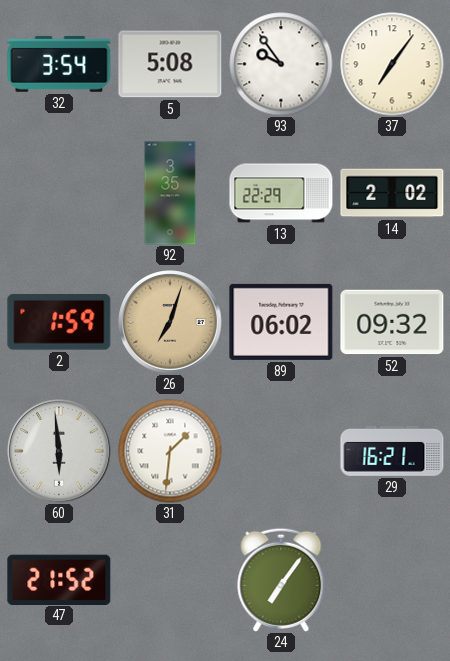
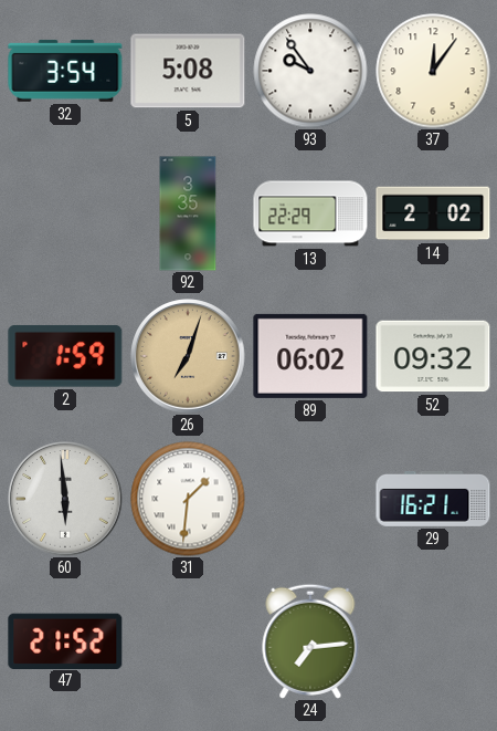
37: 7:06 -> 12:06
24: 7:06 -> 7:14
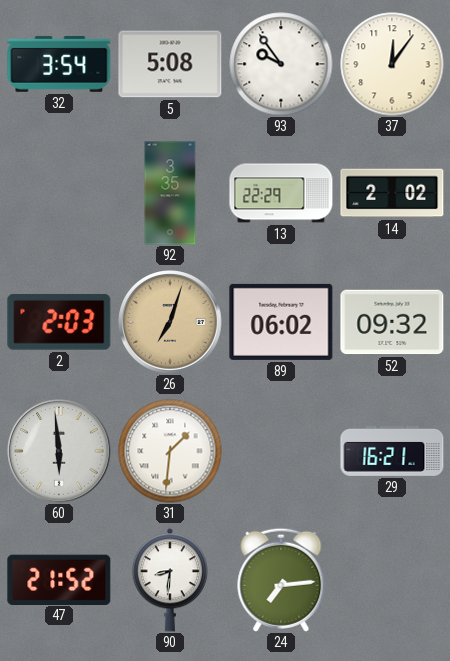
2: 1:59 -> 2:03
90: none -> 8:31
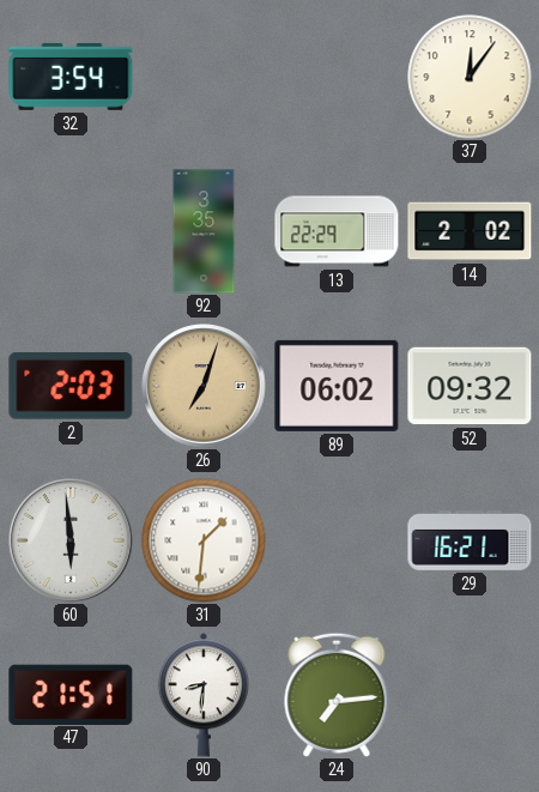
5: 5:08 -> none
93: 9:54 -> none
47: 21:52 -> 21:51
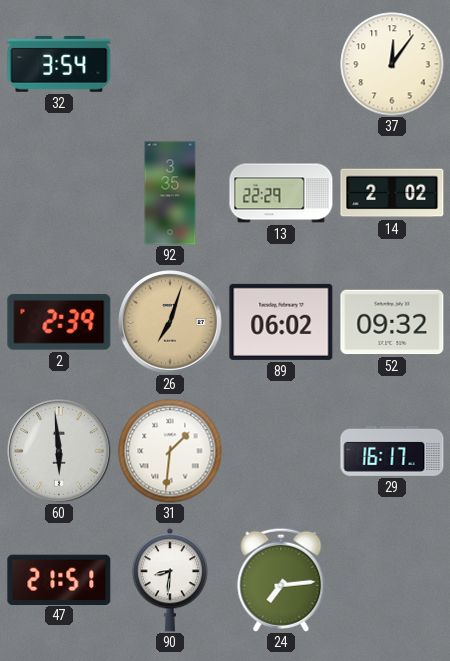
2: 2:03 -> 2:39
29: 16:21 -> 16:17
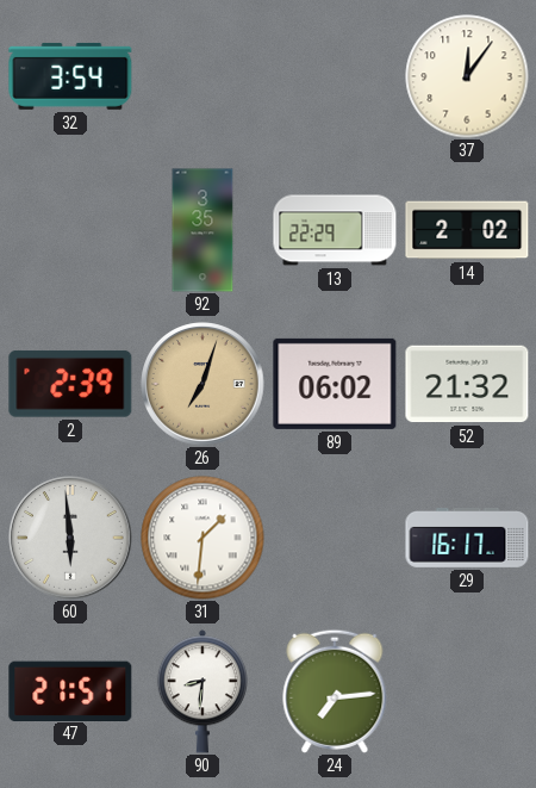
52: 09:32 -> 21:32
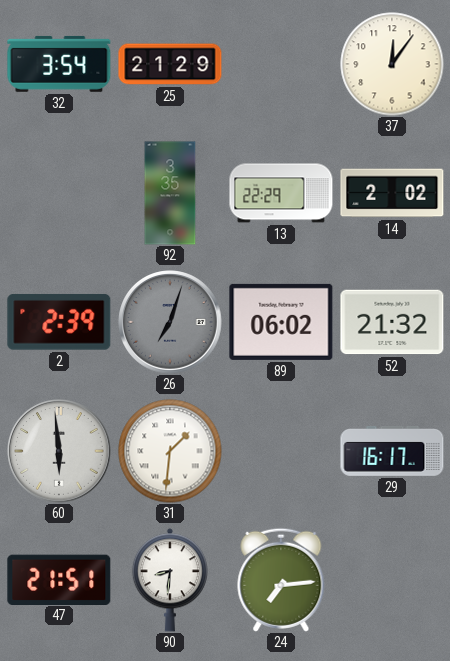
25: none -> 21:29
26 dial: champagne -> grey
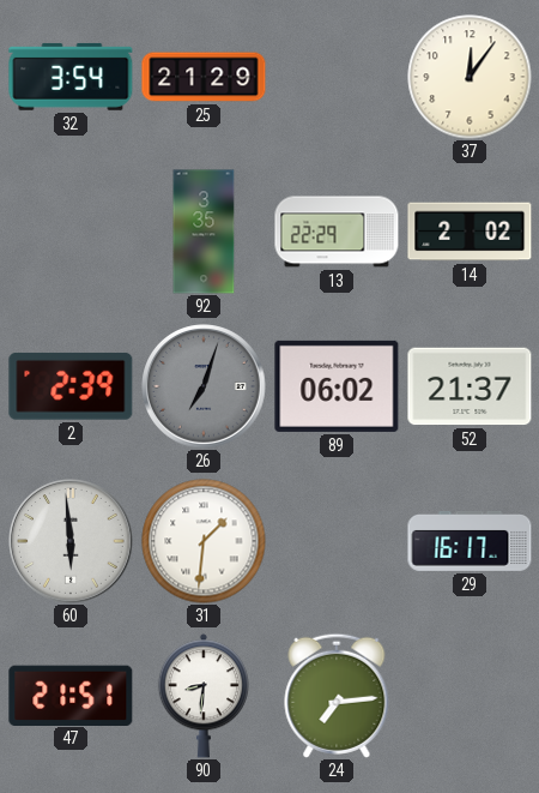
52: 21:32 -> 21:37
